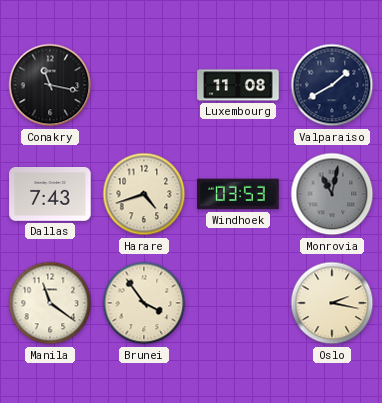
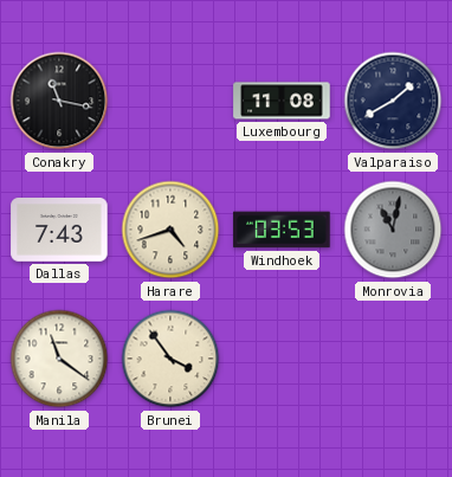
Oslo: 2:17 -> none
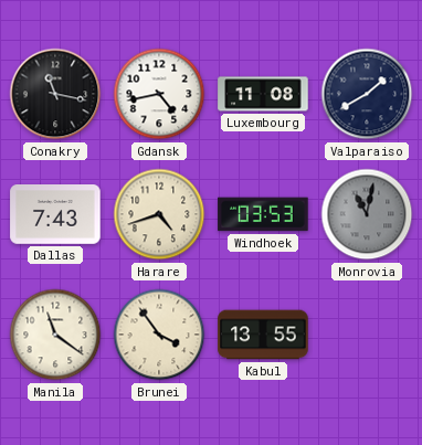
Gdansk: none -> 4:43
Kabul: none -> 13:55
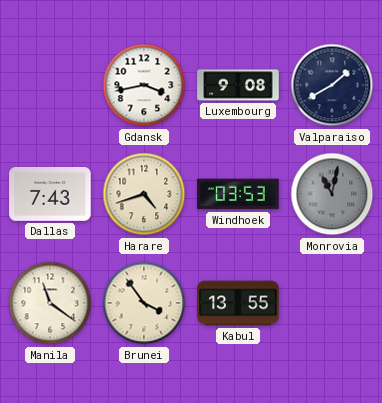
Conakry: 11:17 -> none
Gdansk: 4:43 -> 3:43
Luxembourg: 11:08 -> 9:08
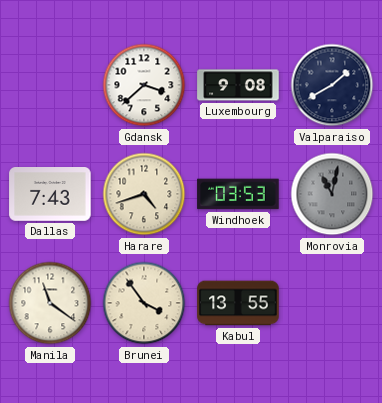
Gdansk: 3:43 -> 3:38
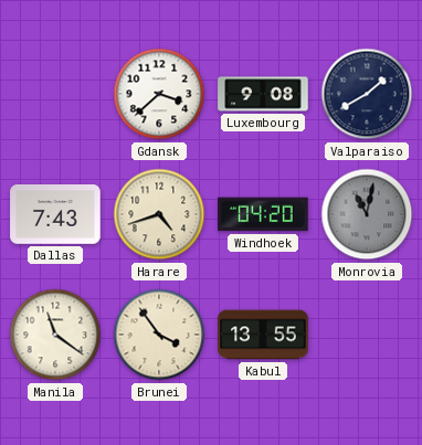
Windhoek: 03:53 -> 04:20
